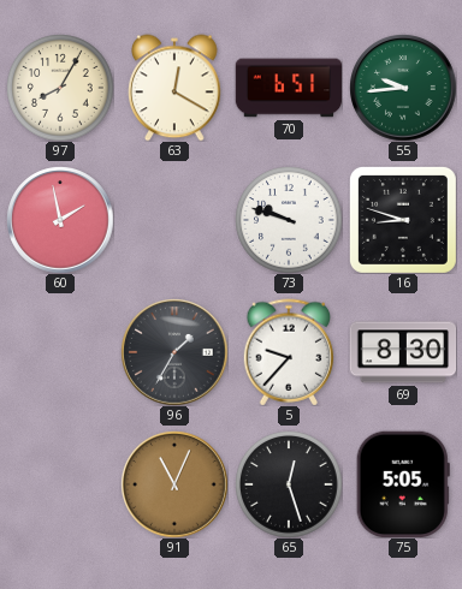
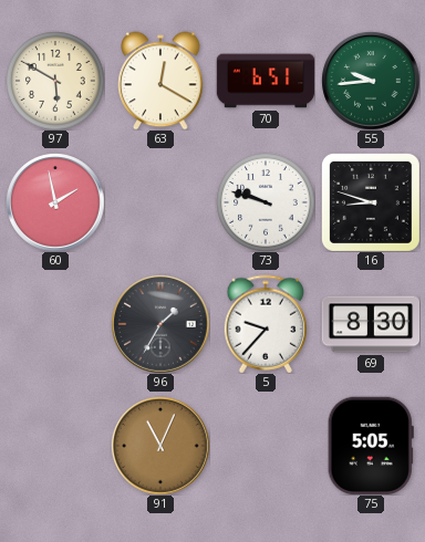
97: 8:05 -> 5:50
65: 12:27 -> none
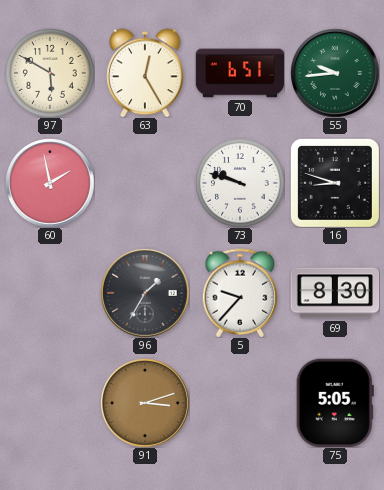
63: 12:20 -> 12:25
91: 11:04 -> 3:12
